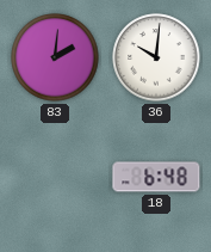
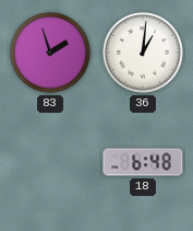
83: 2:01 -> 1:57
36: 10:01 -> 1:01
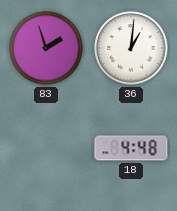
18: 6:48 -> 4:48
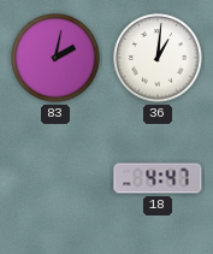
83: 1:57 -> 2:02
18: 4:48 -> 4:47
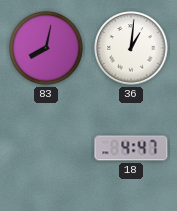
83: 2:02 -> 8:02
